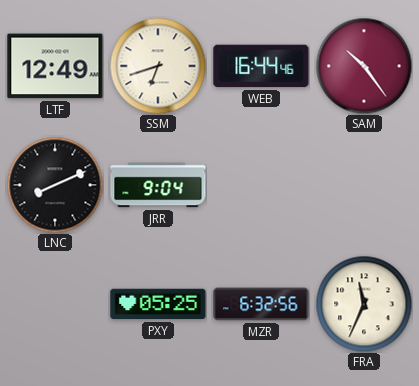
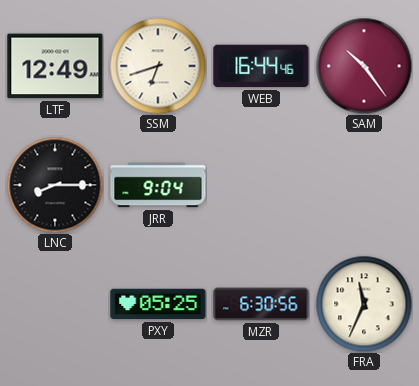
LNC: 8:11 -> 8:15
MZR: 6:32 -> 6:30
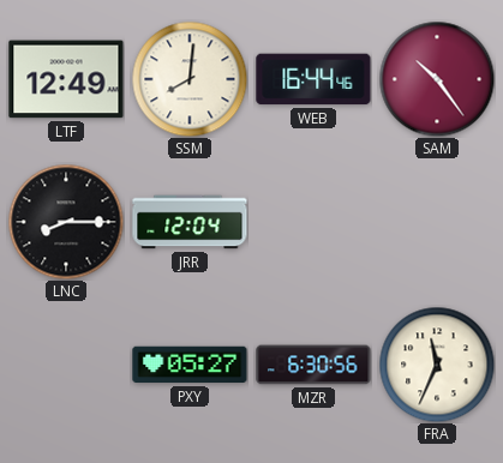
SSM: 6:42 -> 8:01
JRR: 9:04 -> 12:04
PXY: 05:25 -> 05:27
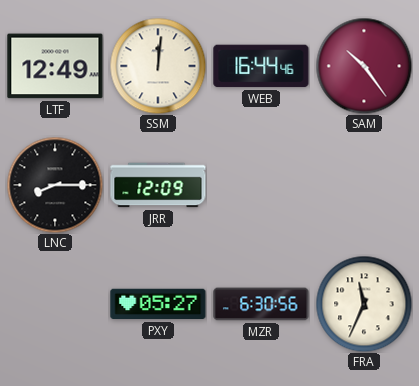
SSM: 8:01 -> 12:01
JRR: 12:04 -> 12:09
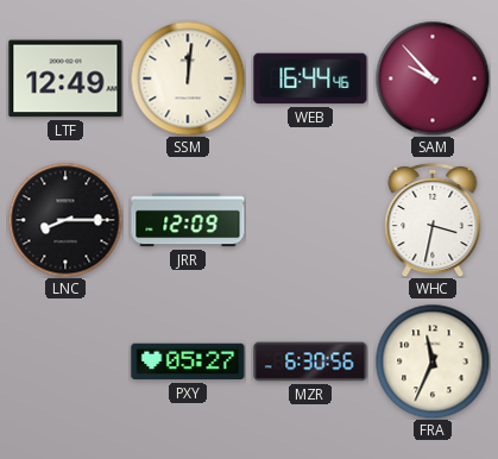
SAM: 10:24 -> 9:53
WHC: none -> 3:32
